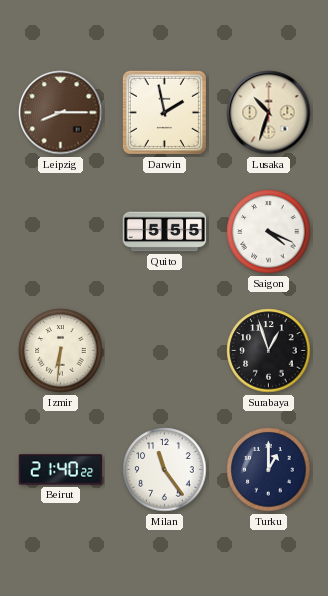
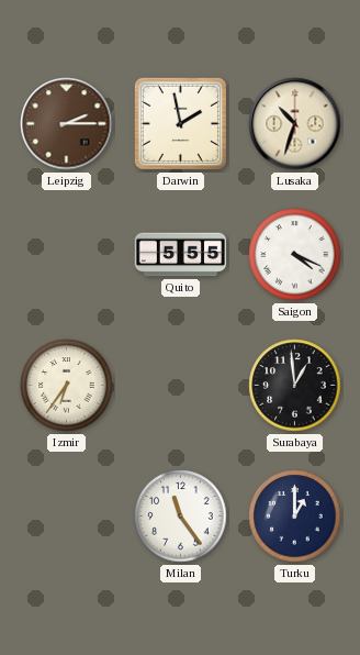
Leipzig: 8:15 -> 2:15
Izmir: 6:31 -> 6:36
Surabaya: 12:57 -> 12:59
Beirut: 21:40 -> none
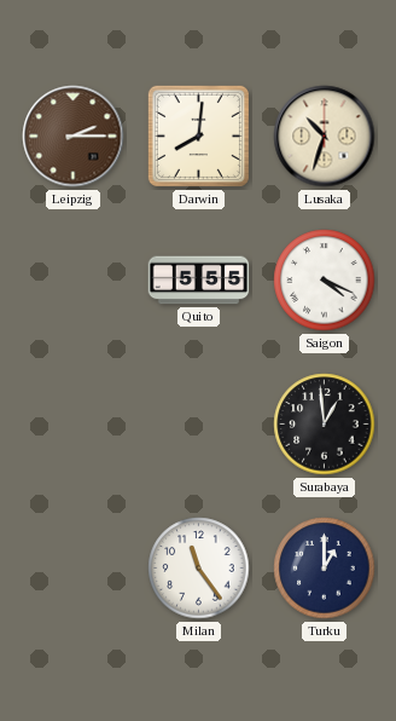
Darwin: 1:58 -> 8:01
Izmir: 6:36 -> none
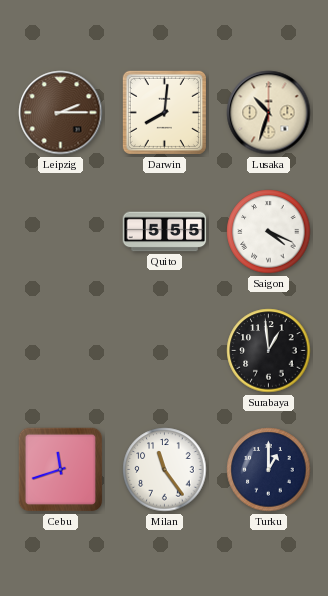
Cebu: none -> 11:42
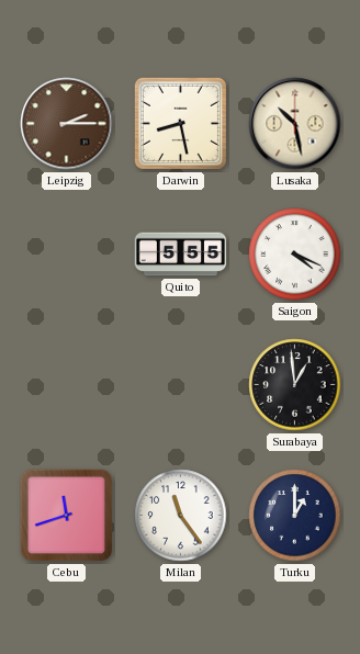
Darwin: 8:01 -> 8:28
Lusaka: 10:33 -> 10:28
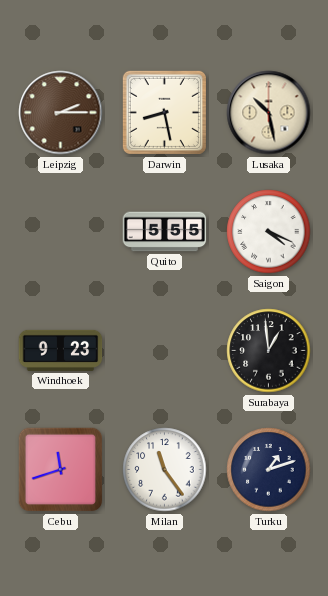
Windhoek: none -> 9:23
Turku: 1:00 -> 1:12
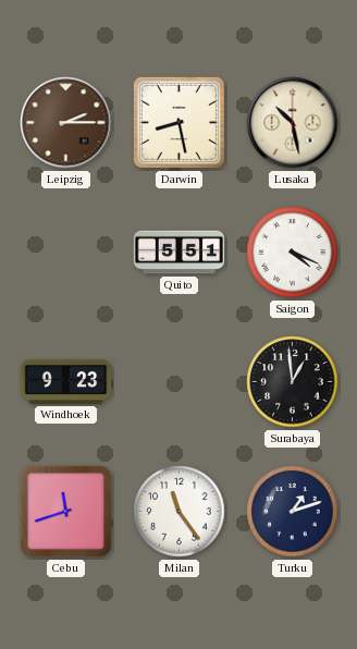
Quito: 5:55 -> 5:51
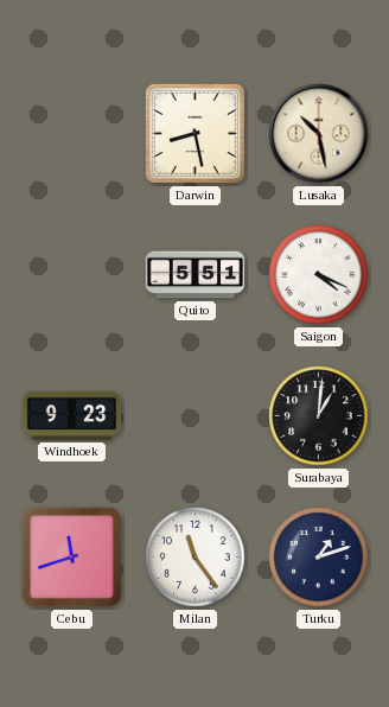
Leipzig: 2:15 -> none
Surabaya: 12:59 -> 1:01
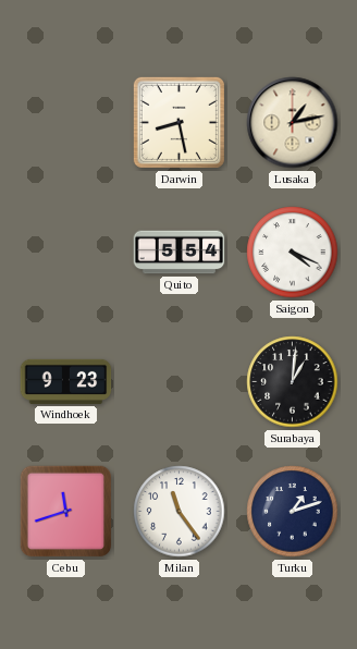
Lusaka: 10:28 -> 1:13
Quito: 5:51 -> 5:54
